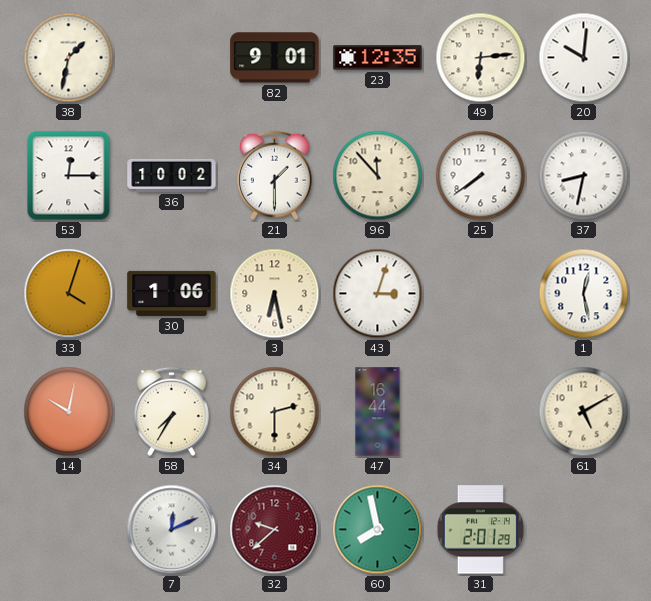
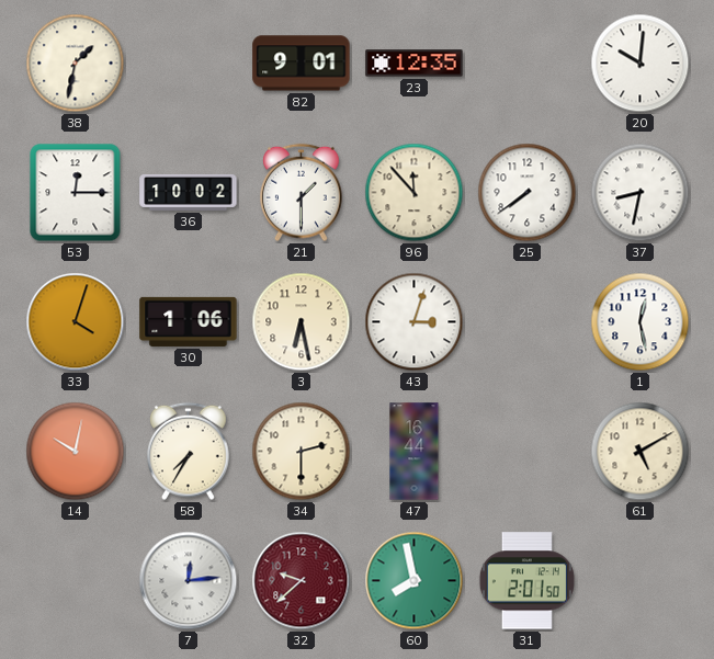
49: 6:14 -> none
7: 12:11 -> 12:14
31: 2:01:29 -> 2:01:50
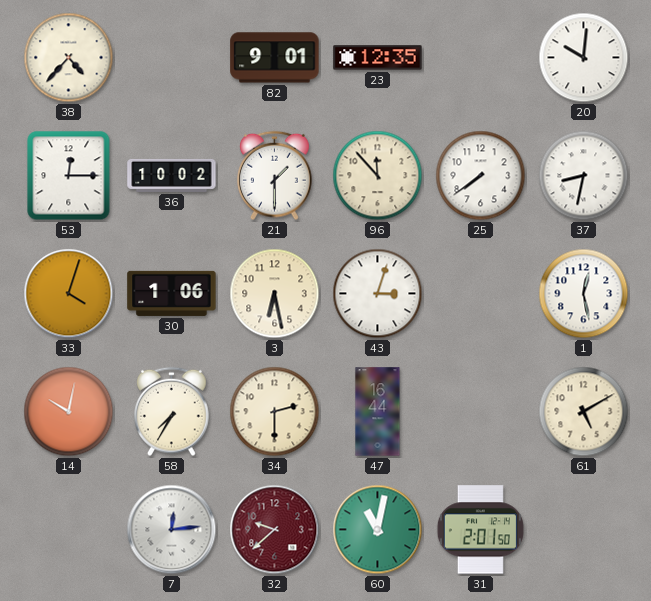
38: 1:32 -> 4:37
60: 7:58 -> 11:02
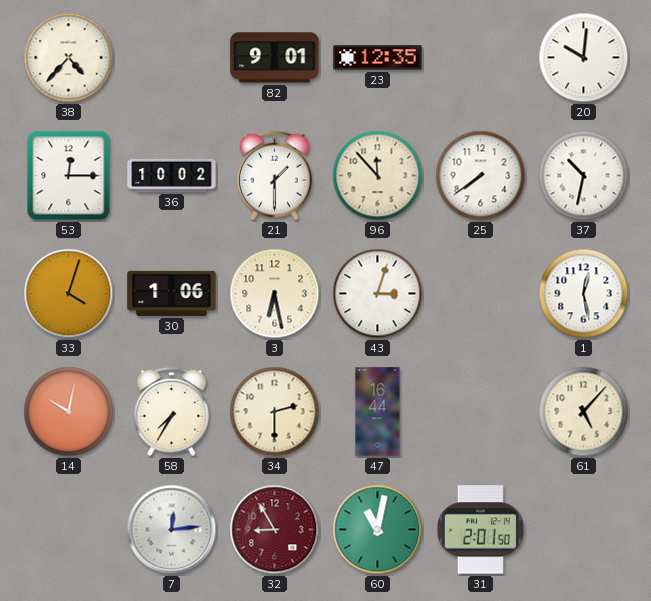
37: 8:32 -> 10:32
61: 5:10 -> 5:07
32: 9:38 -> 8:55
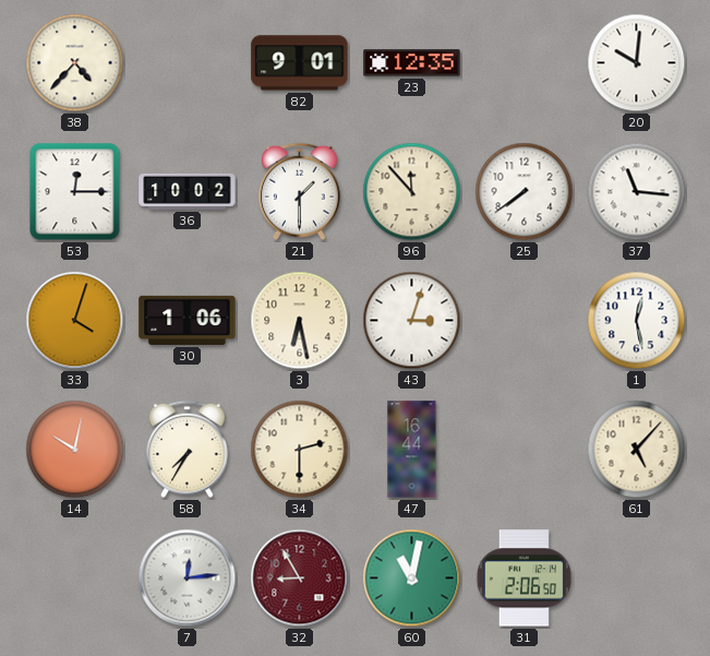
37: 10:32 -> 11:16
31: 2:01 -> 2:06
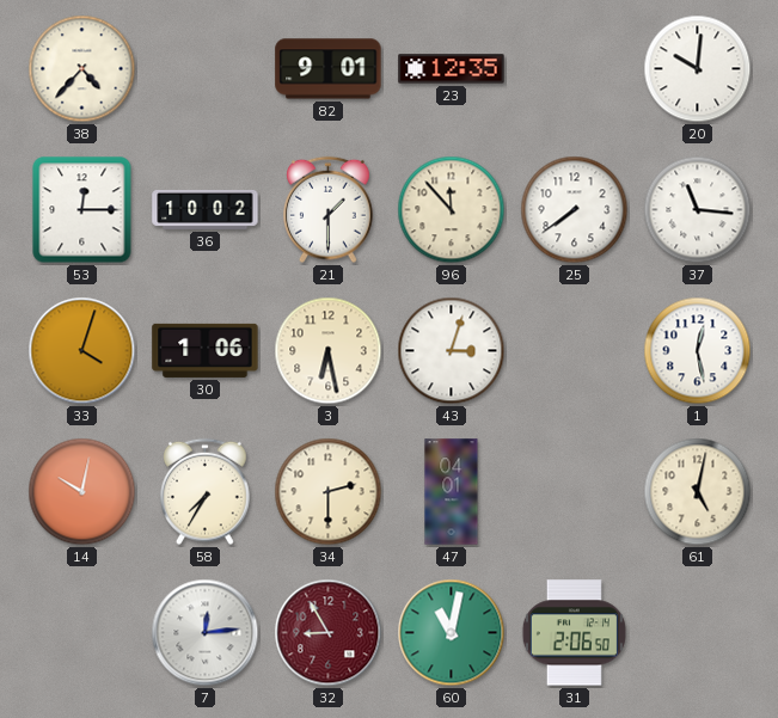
47: 16:44 -> 04:01
61: 5:07 -> 5:02
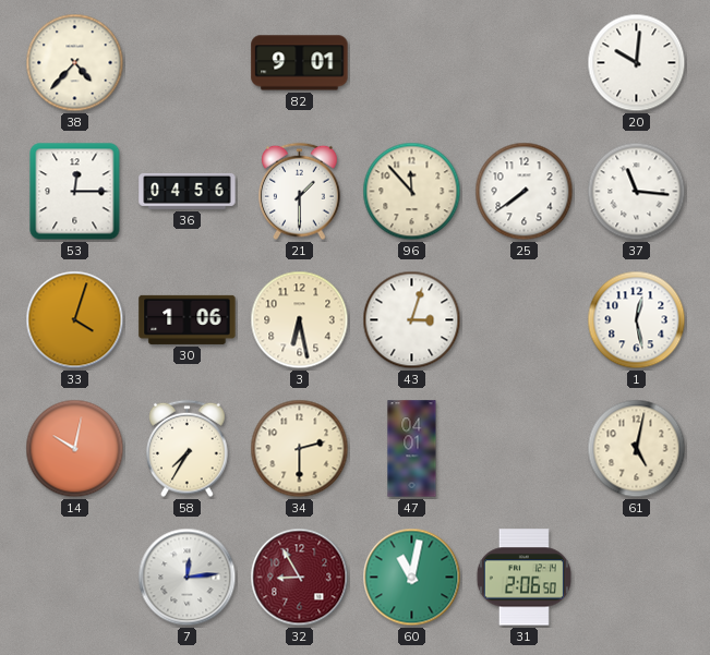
23: 12:35 -> none
36: 10:02 -> 04:56
